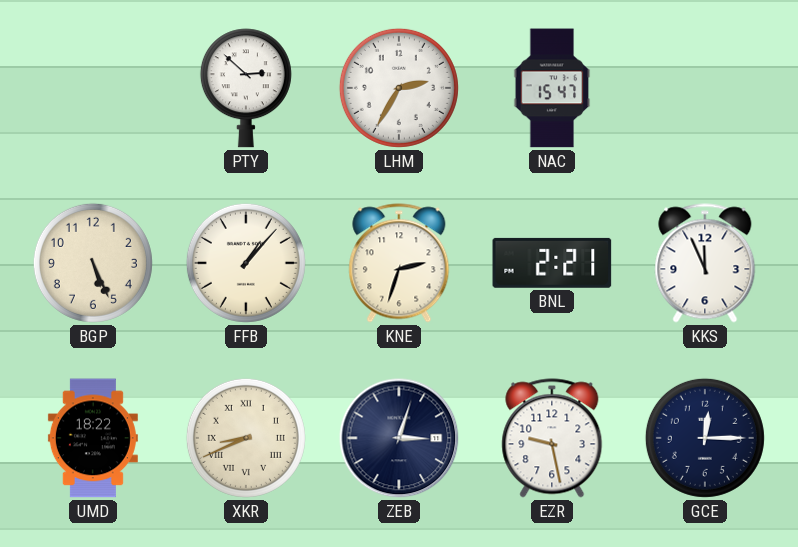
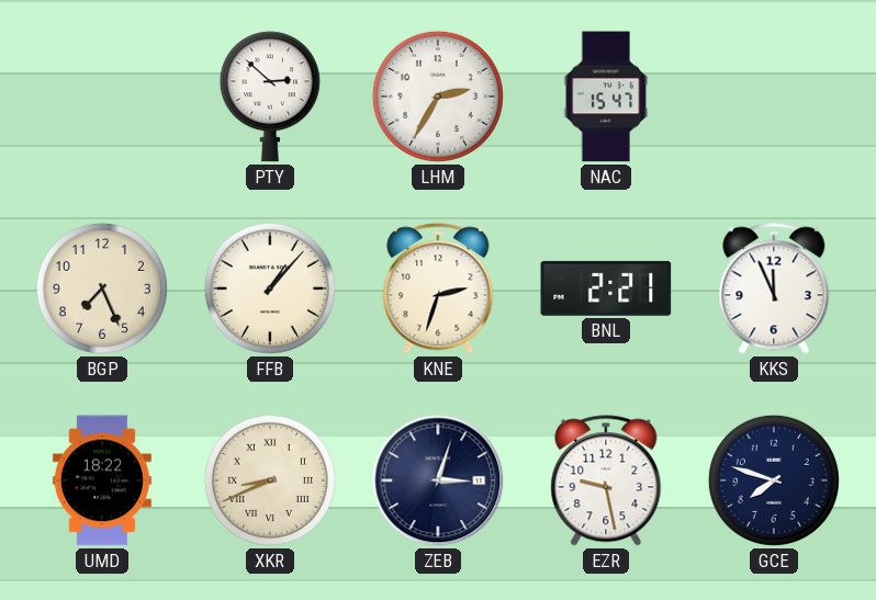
BGP: 5:26 -> 7:26
GCE: 12:15 -> 7:48
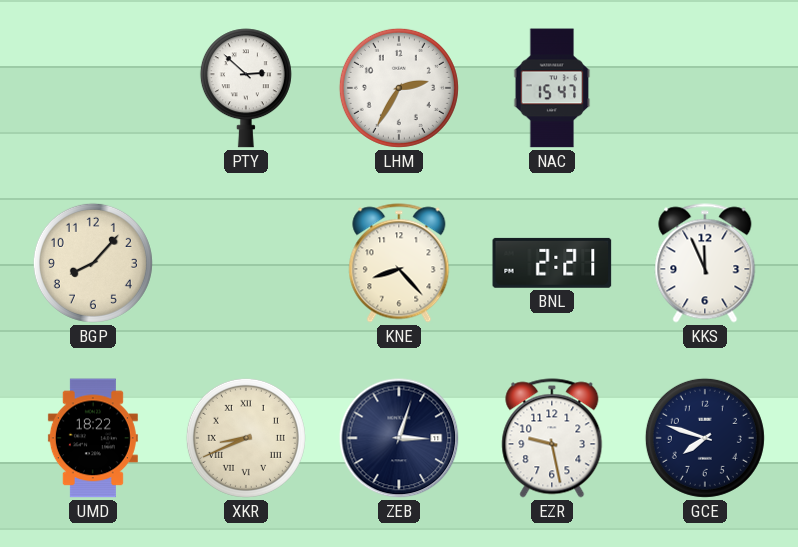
BGP: 7:26 -> 8:07
FFB: 1:07 -> none
KNE: 2:33 -> 8:23
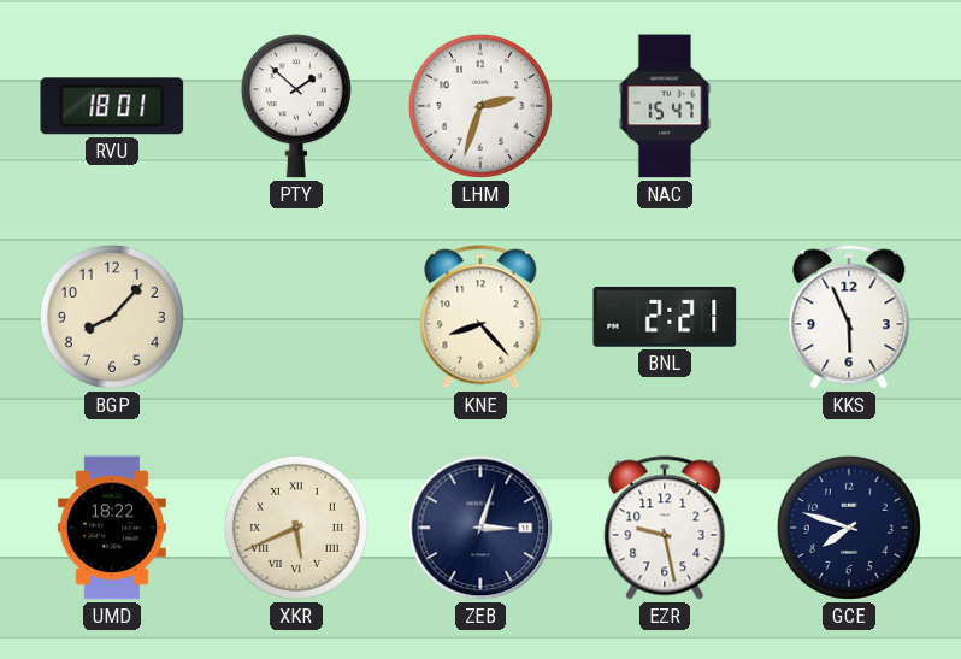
RVU: none -> 18:01
PTY: 2:52 -> 1:52
LHM: 2:35 -> 2:33
KKS: 11:56 -> 5:56
XKR: 8:41 -> 5:41
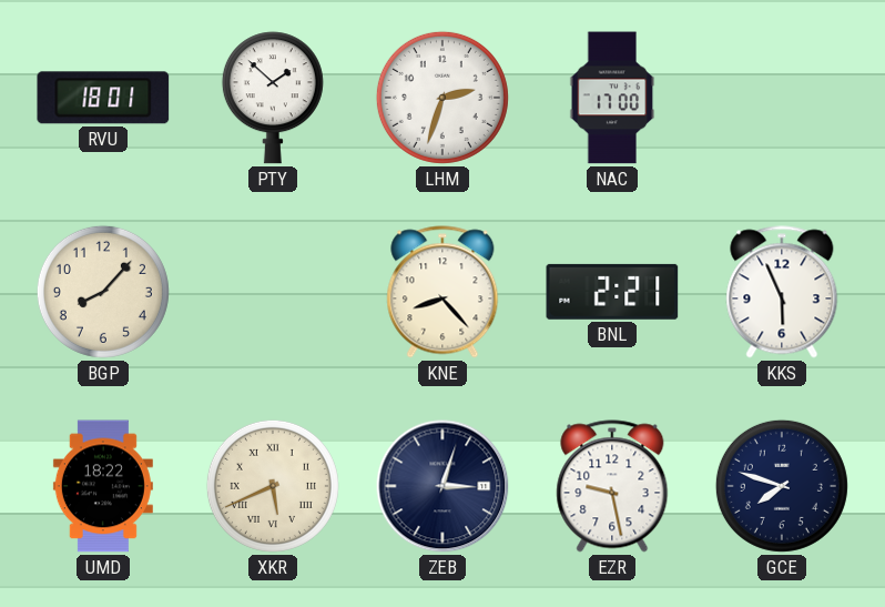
NAC: 15:47 -> 17:00
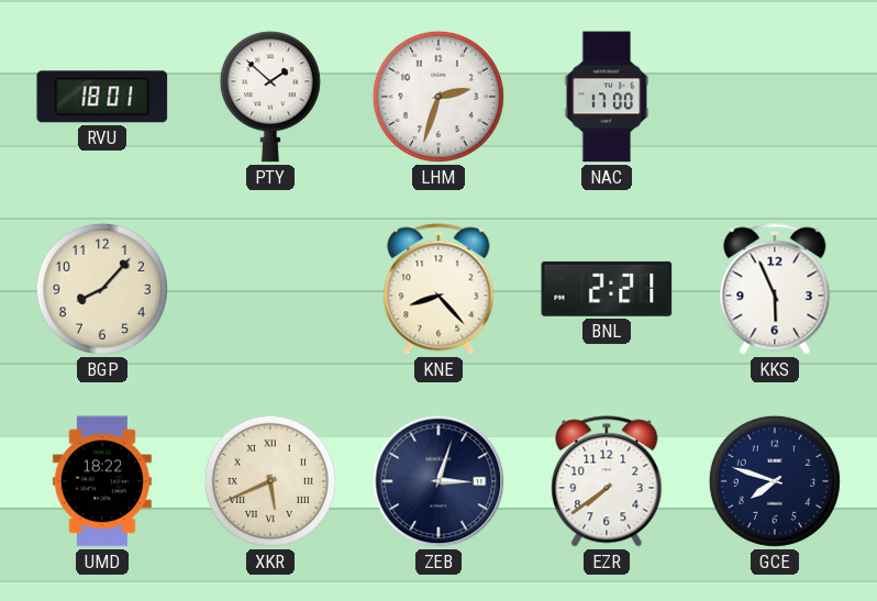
EZR: 9:28 -> 7:39
